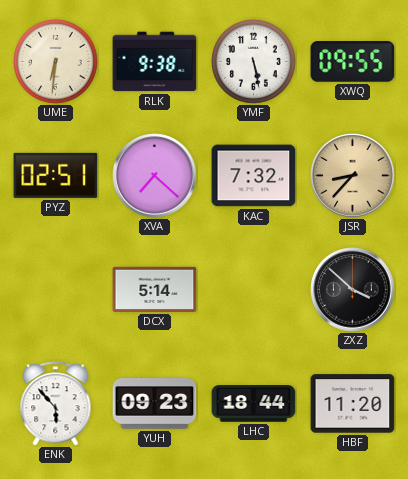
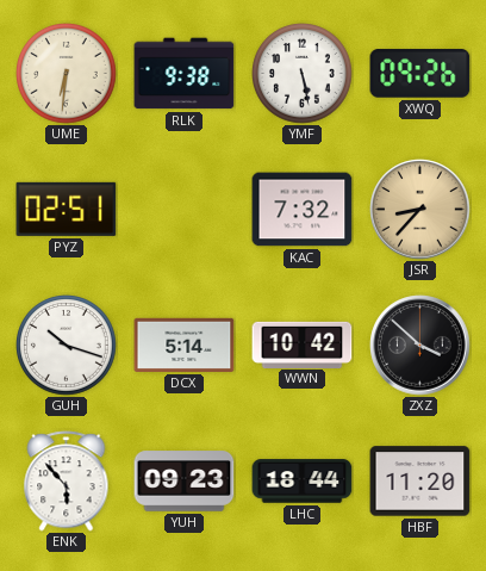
XWQ: 09:55 -> 09:26
XVA: 7:22 -> none
GUH: none -> 10:18
WWN: none -> 10:42
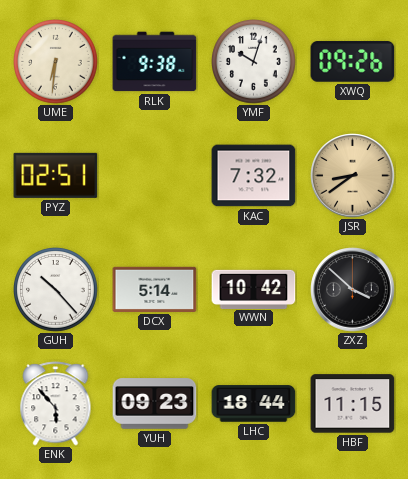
YMF: 5:28 -> 10:03
JSR: 8:37 -> 8:39
GUH: 10:18 -> 10:23
HBF: 11:20 -> 11:15
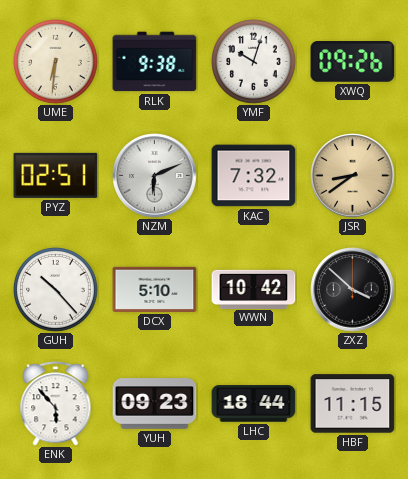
NZM: none -> 6:11
DCX: 5:14 -> 5:10
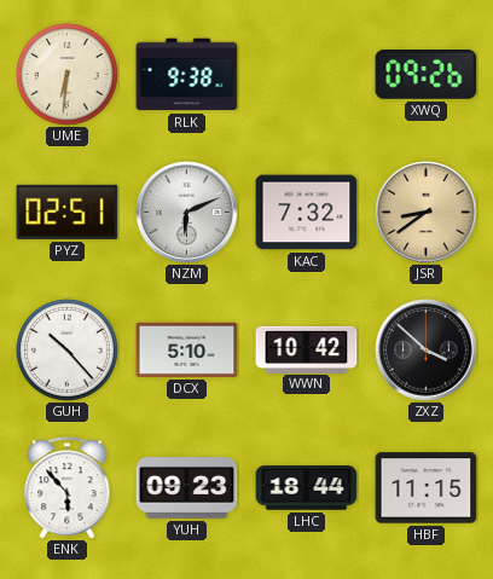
YMF: 10:03 -> none
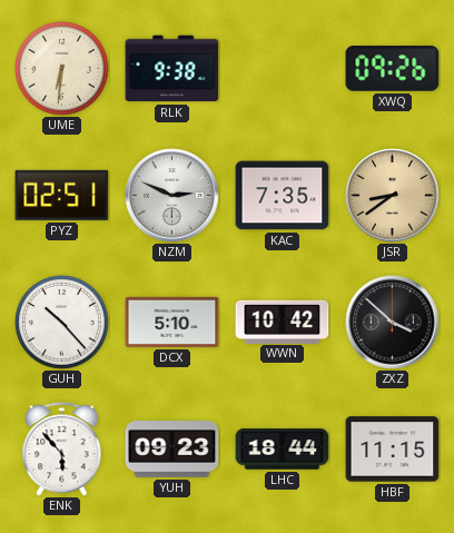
NZM: 6:11 -> 2:49
KAC: 7:32 -> 7:35
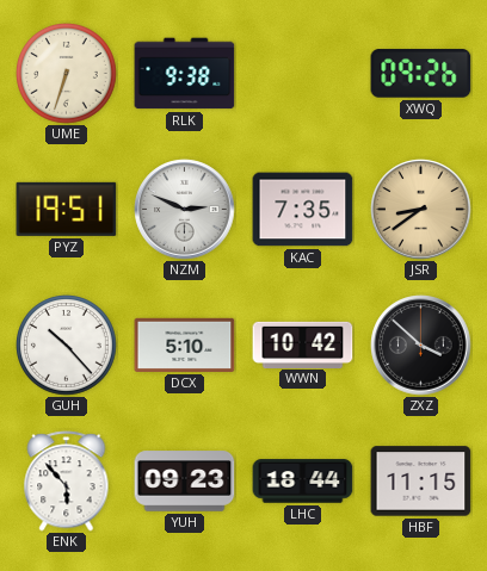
UME: 6:31 -> 6:33
PYZ: 02:51 -> 19:51
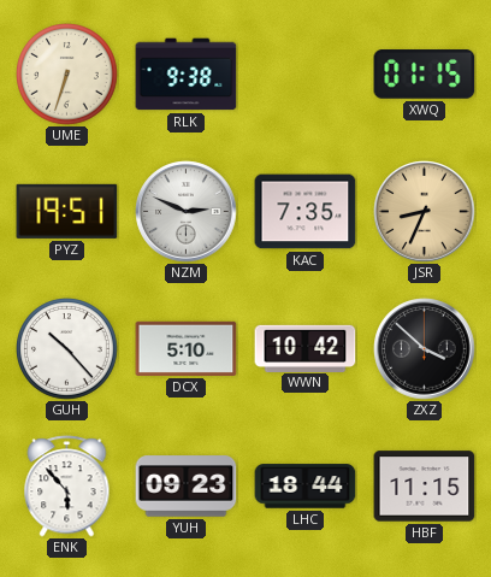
XWQ: 09:26 -> 01:15
JSR: 8:39 -> 8:34
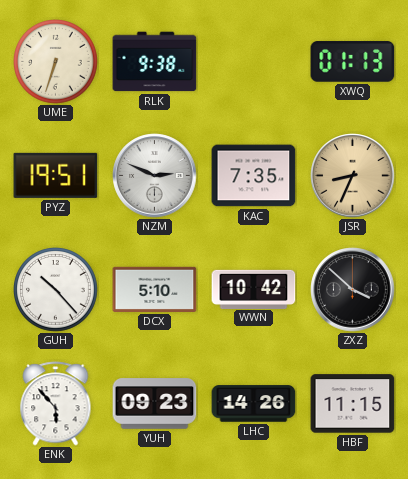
XWQ: 01:15 -> 01:13
LHC: 18:44 -> 14:26
